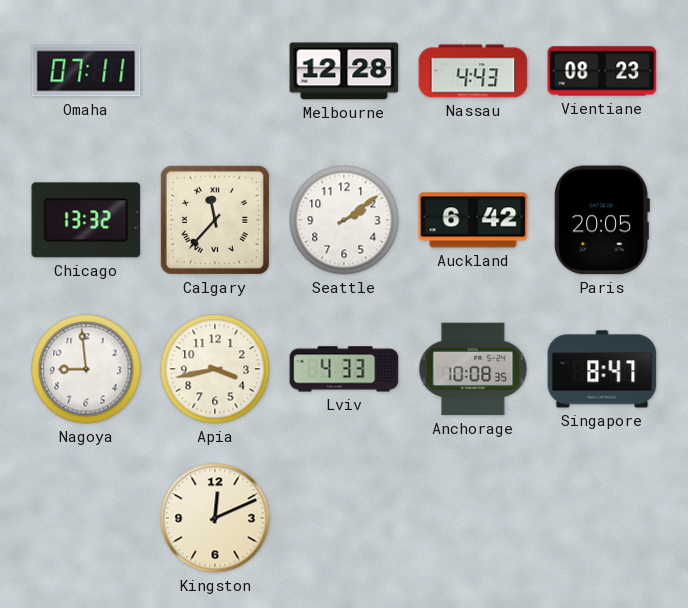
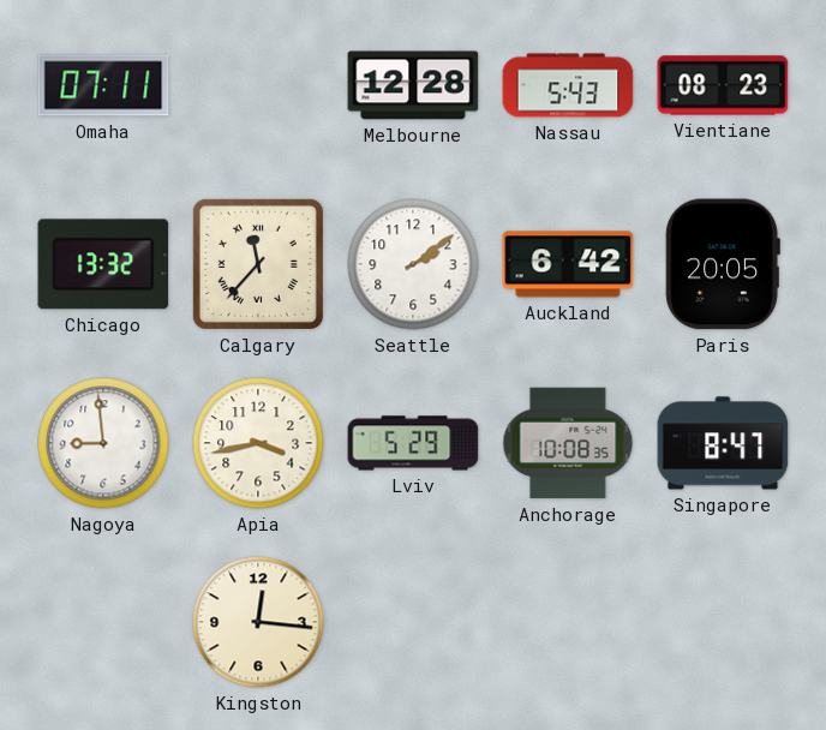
Nassau: 4:43 -> 5:43
Lviv: 4:33 -> 5:29
Kingston: 12:11 -> 12:16
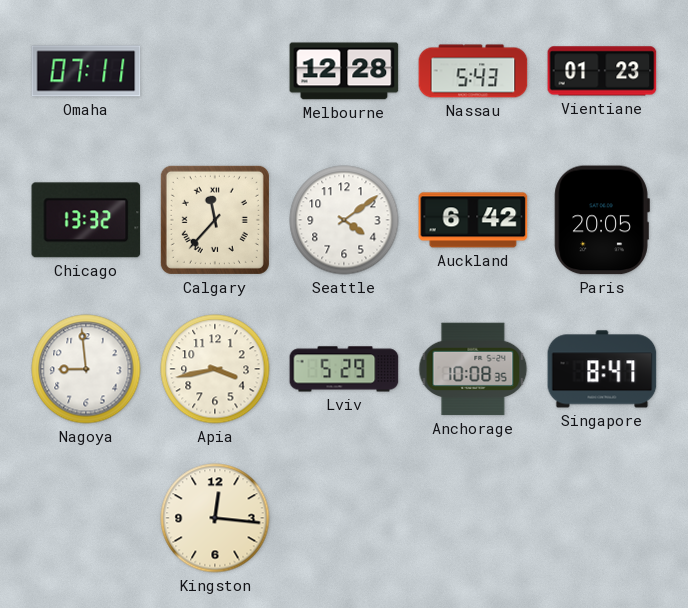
Vientiane: 08:23 -> 01:23
Seattle: 2:09 -> 4:09
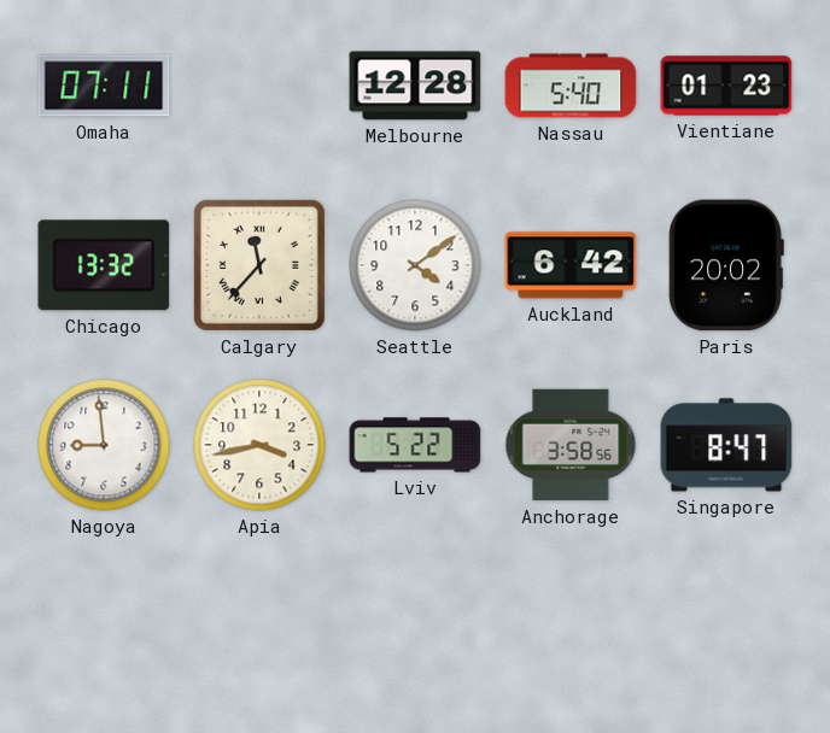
Nassau: 5:43 -> 5:40
Paris: 20:05 -> 20:02
Lviv: 5:29 -> 5:22
Anchorage: 10:08 -> 3:58
Kingston: 12:16 -> none
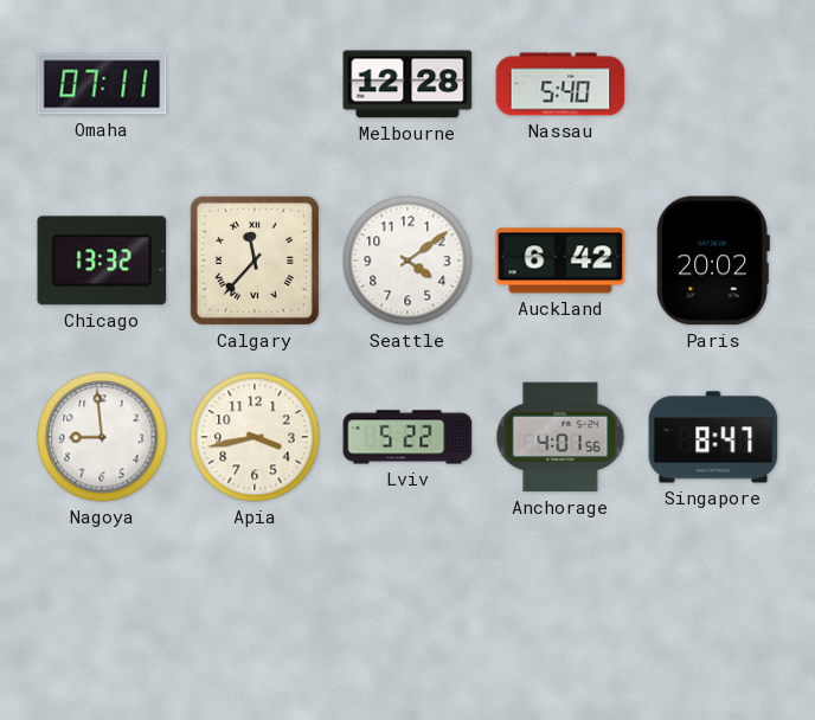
Vientiane: 01:23 -> none
Anchorage: 3:58 -> 4:01
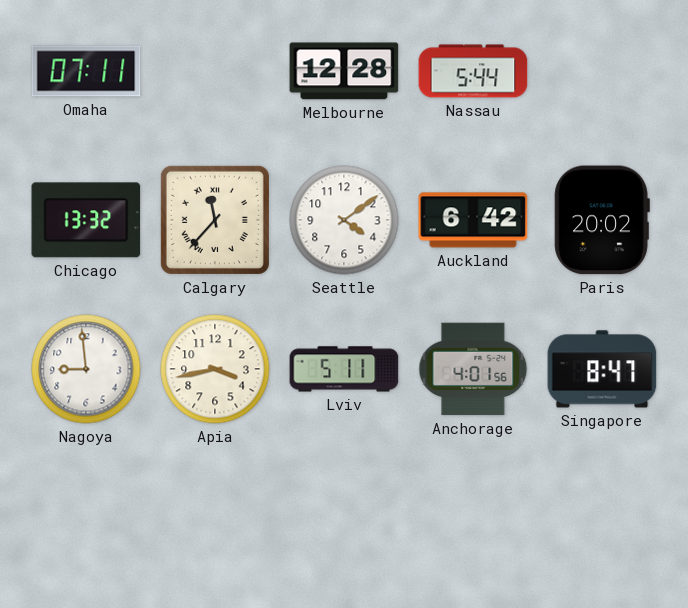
Nassau: 5:40 -> 5:44
Lviv: 5:22 -> 5:11
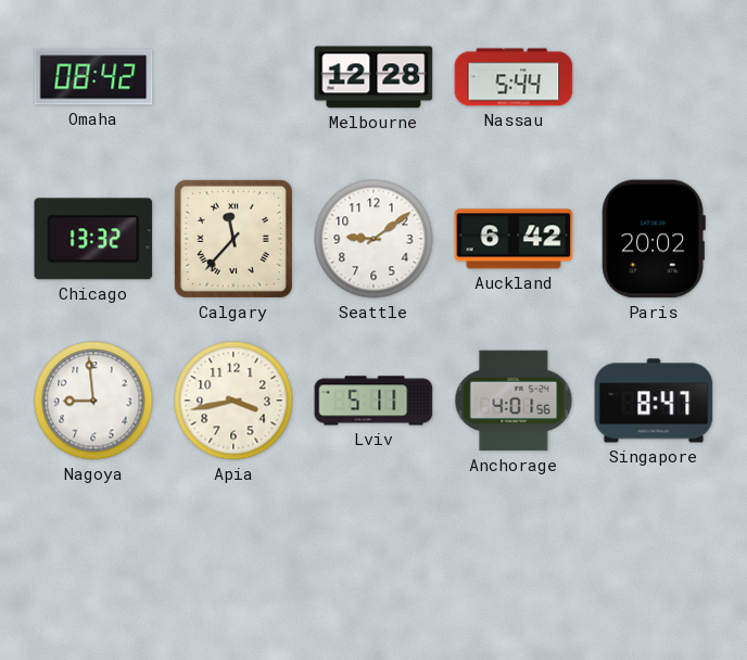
Omaha: 07:11 -> 08:42
Seattle: 4:09 -> 9:09
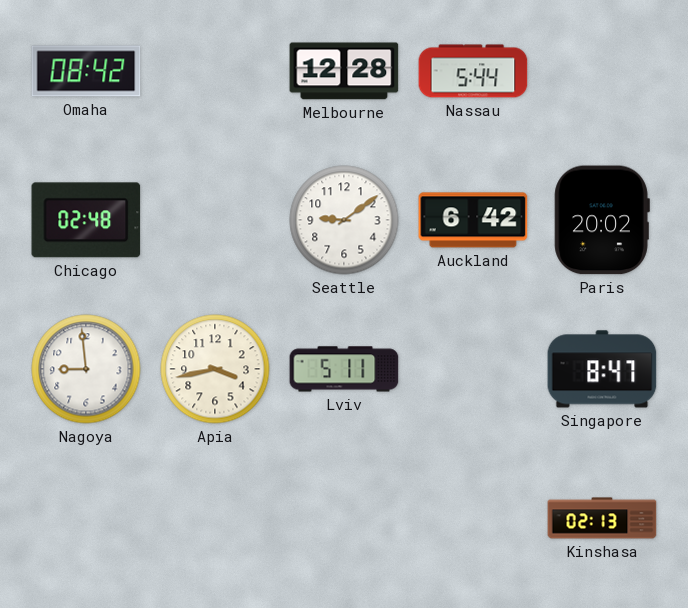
Chicago: 13:32 -> 02:48
Calgary: 11:37 -> none
Anchorage: 4:01 -> none
Kinshasa: none -> 02:13
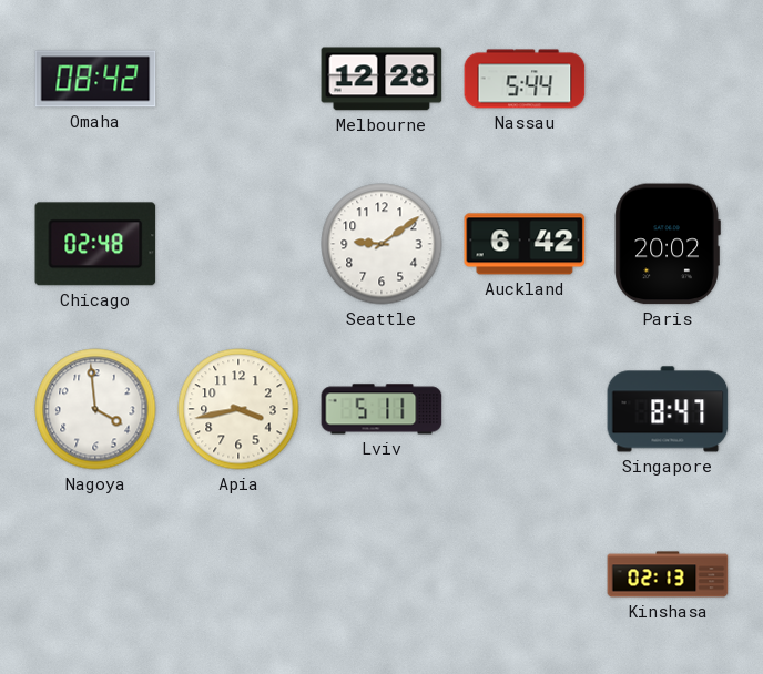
Nagoya: 8:59 -> 3:59
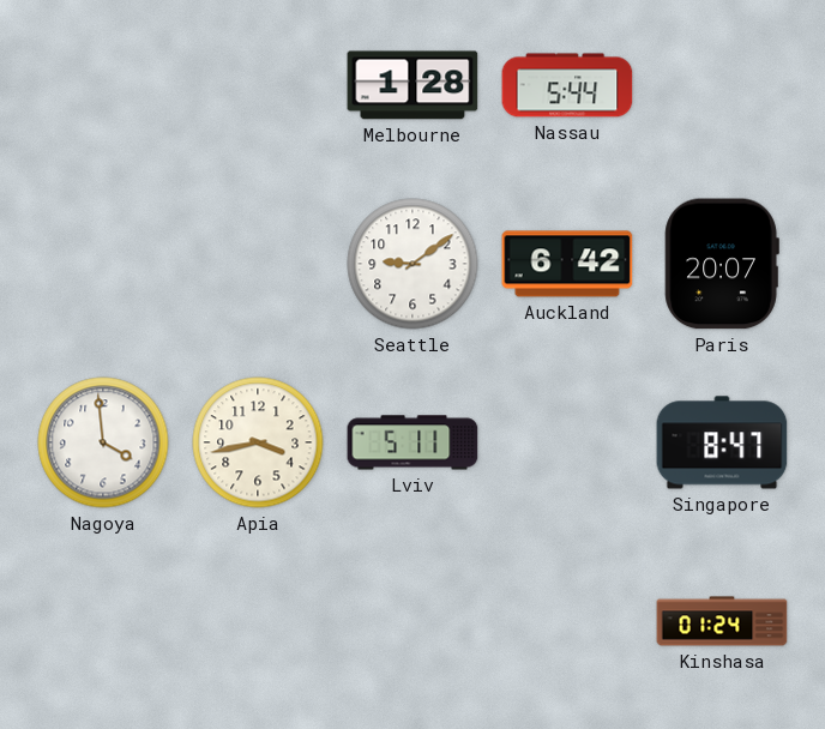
Omaha: 08:42 -> none
Melbourne: 12:28 -> 1:28
Chicago: 02:48 -> none
Paris: 20:02 -> 20:07
Kinshasa: 02:13 -> 01:24
